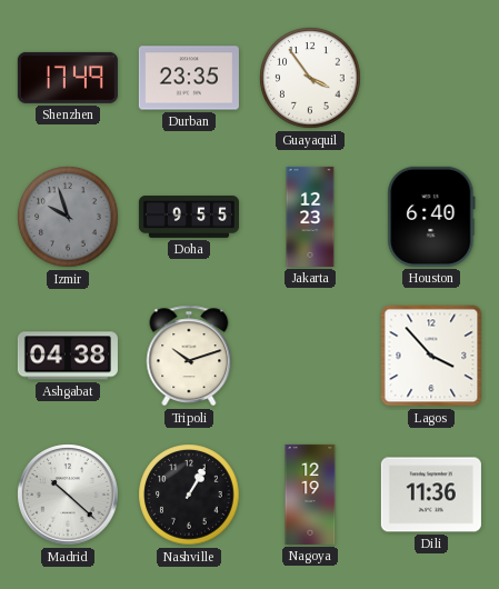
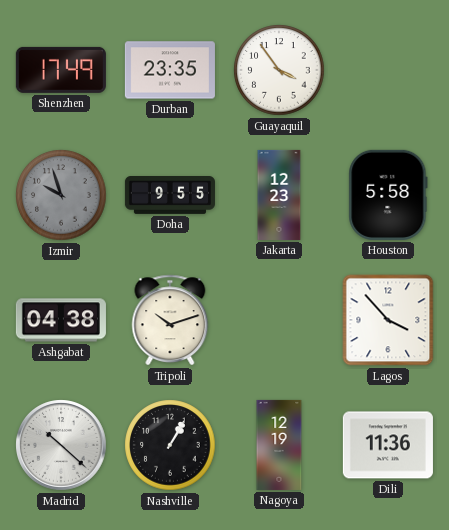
Houston: 6:40 -> 5:58
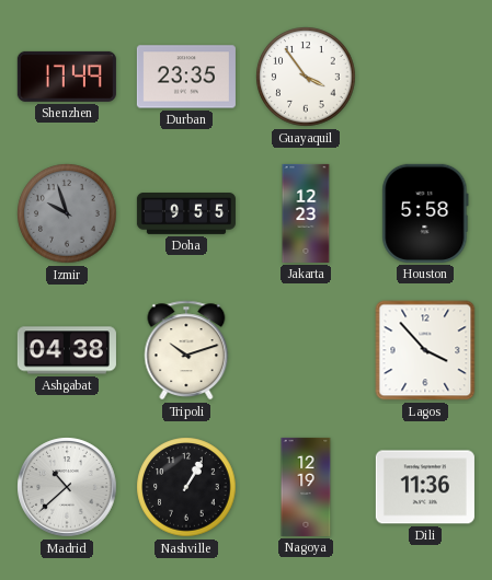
Madrid: 10:22 -> 10:38
